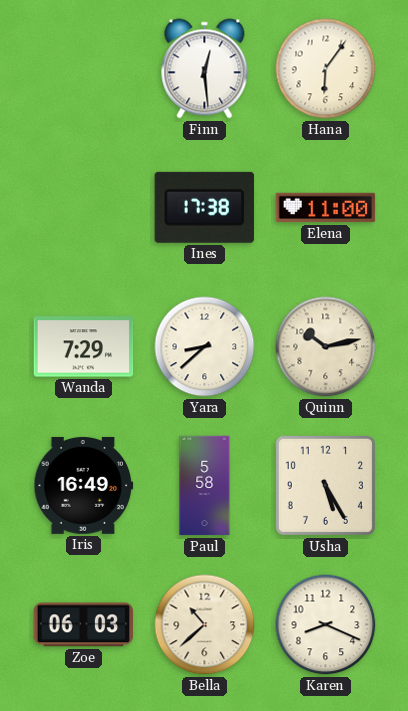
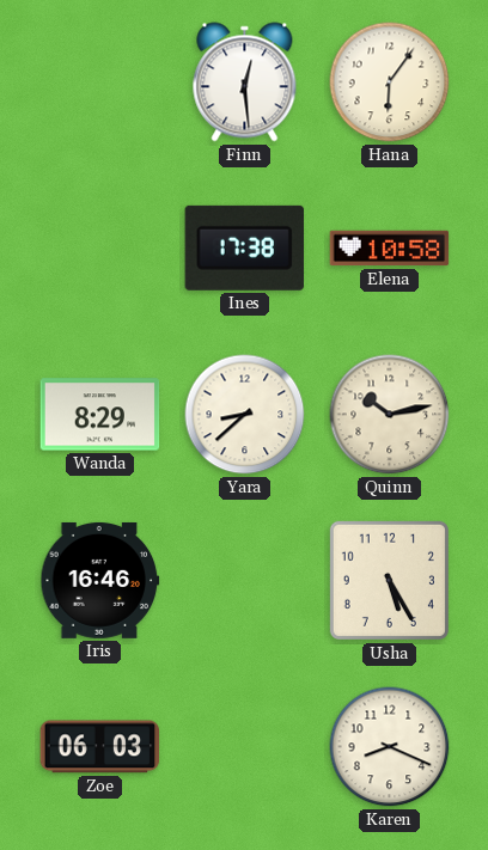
Elena: 11:00 -> 10:58
Wanda: 7:29 -> 8:29
Iris: 16:49 -> 16:46
Paul: 5:58 -> none
Bella: 10:38 -> none
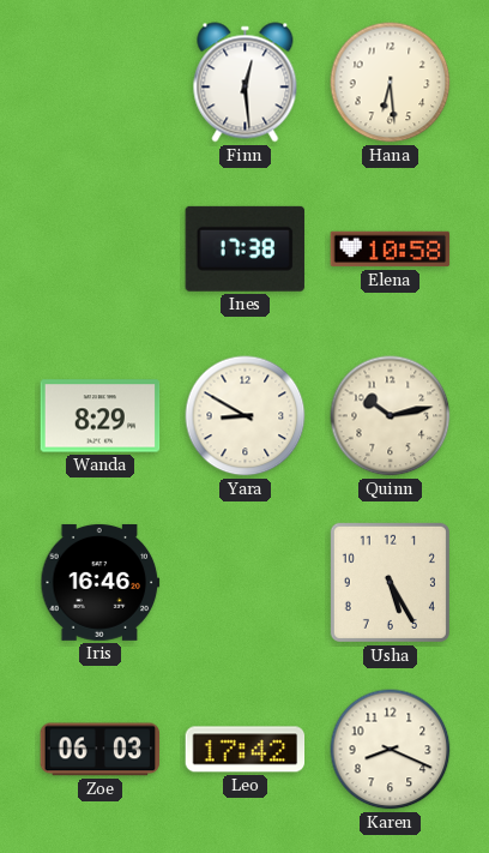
Hana: 6:06 -> 6:29
Yara: 8:38 -> 8:50
Leo: none -> 17:42
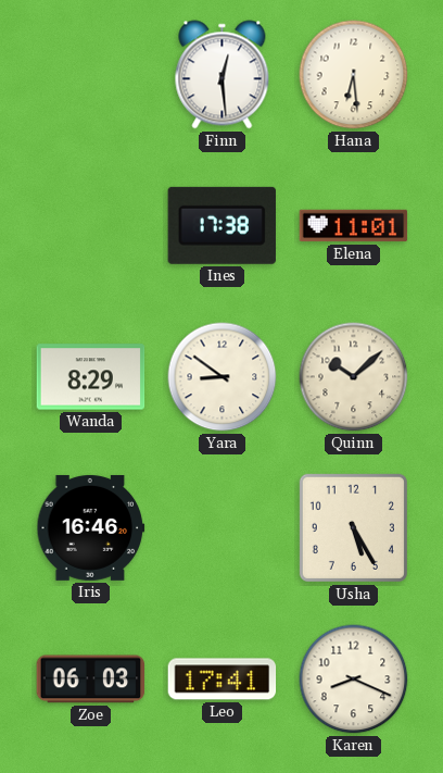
Elena: 10:58 -> 11:01
Yara: 8:50 -> 8:51
Quinn: 10:13 -> 10:08
Leo: 17:42 -> 17:41
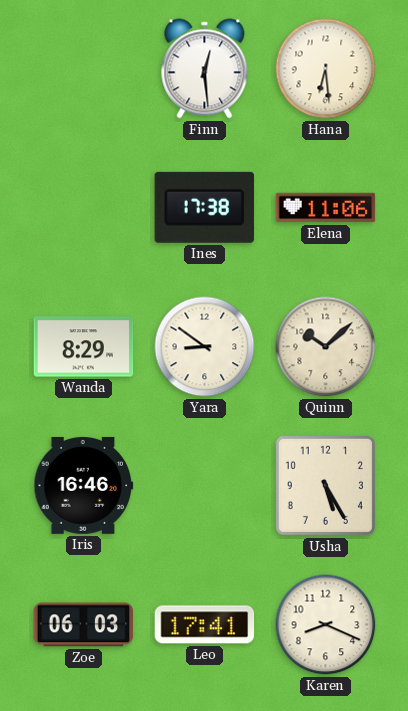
Elena: 11:01 -> 11:06
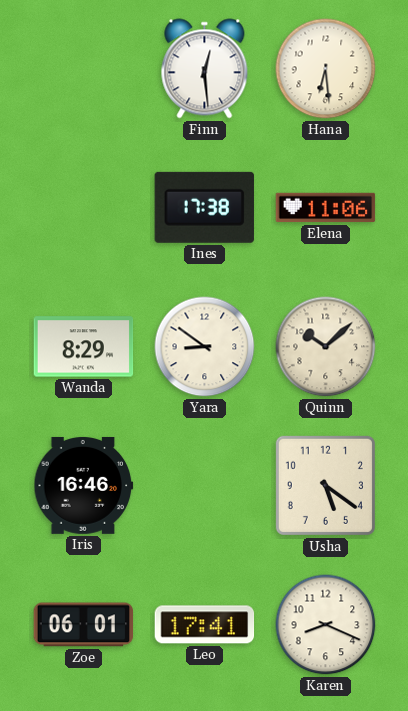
Usha: 5:25 -> 5:21
Zoe: 06:03 -> 06:01
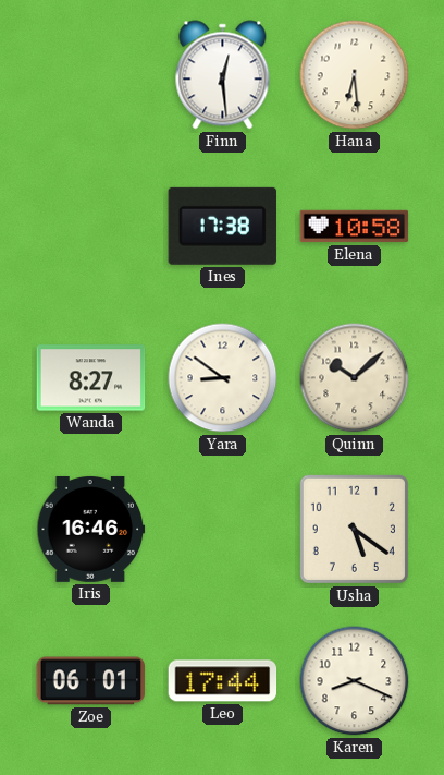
Elena: 11:06 -> 10:58
Wanda: 8:29 -> 8:27
Leo: 17:41 -> 17:44
